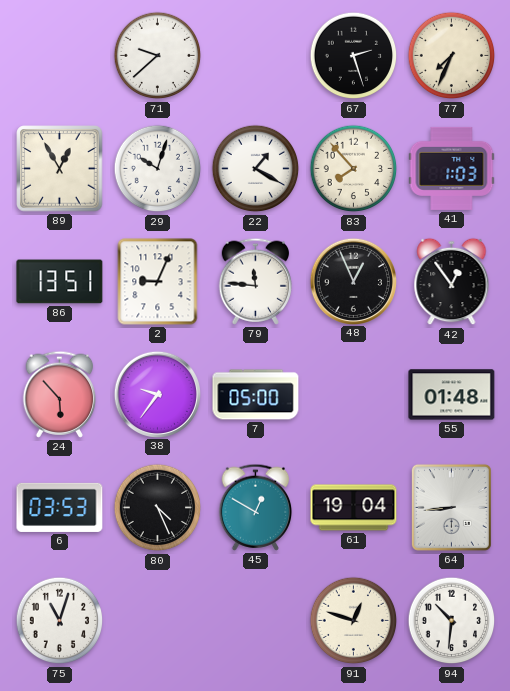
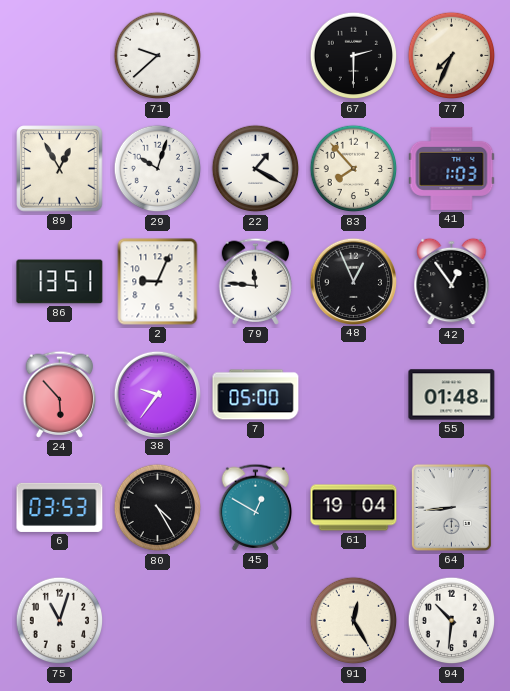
67: 2:27 -> 2:30
80: 4:26 -> 4:25
91: 12:48 -> 12:25
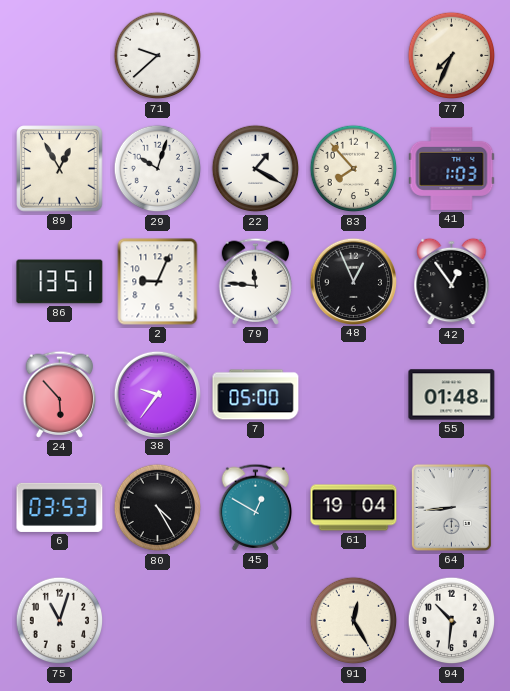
67: 2:30 -> none
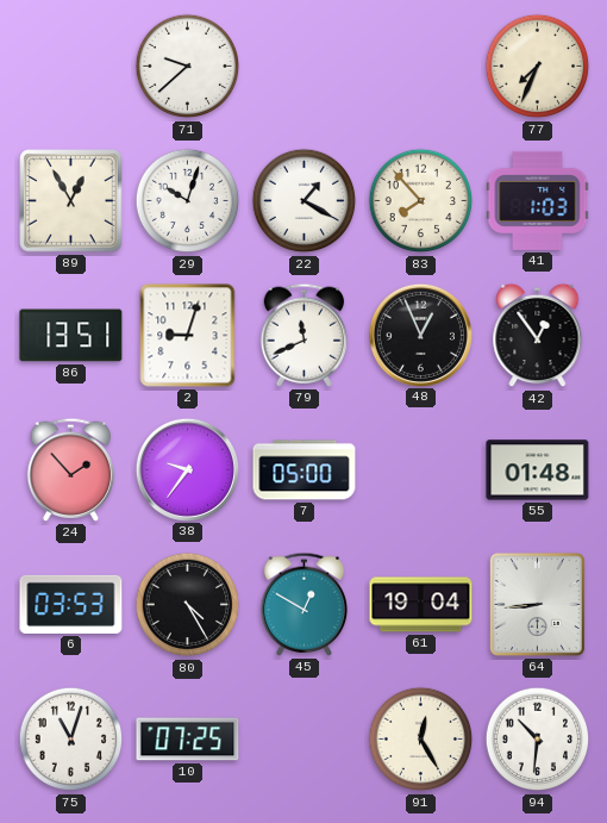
2: 9:04 -> 9:03
79: 11:46 -> 11:41
24: 5:53 -> 1:53
10: none -> 07:25
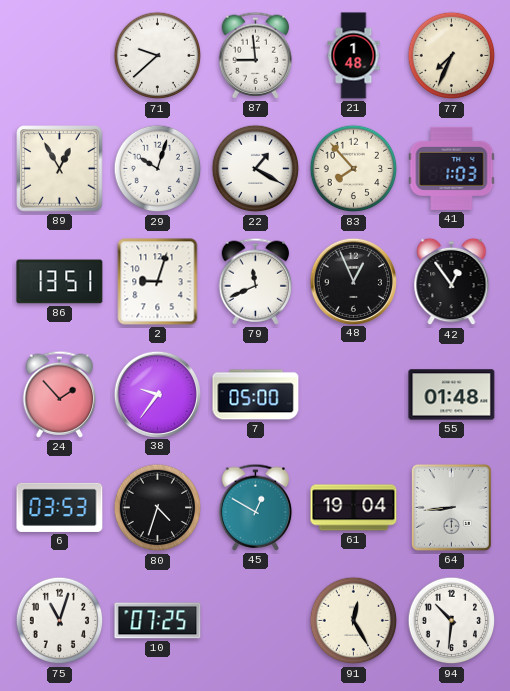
87: none -> 8:59
21: none -> 1:48
80: 4:25 -> 4:33
